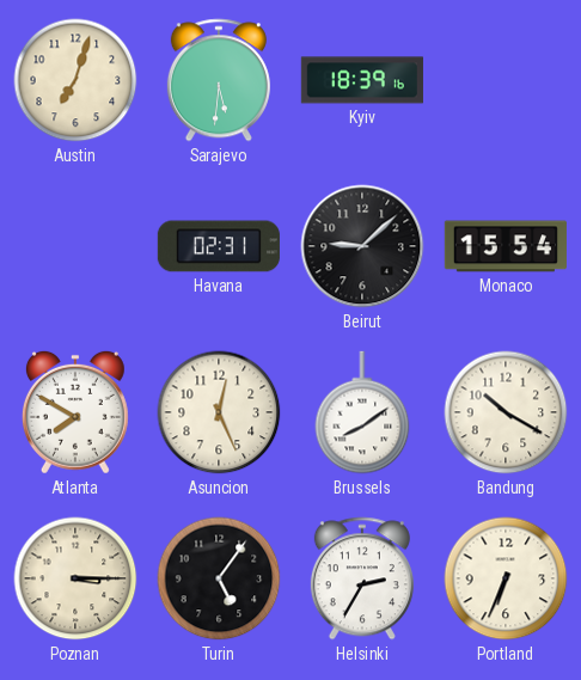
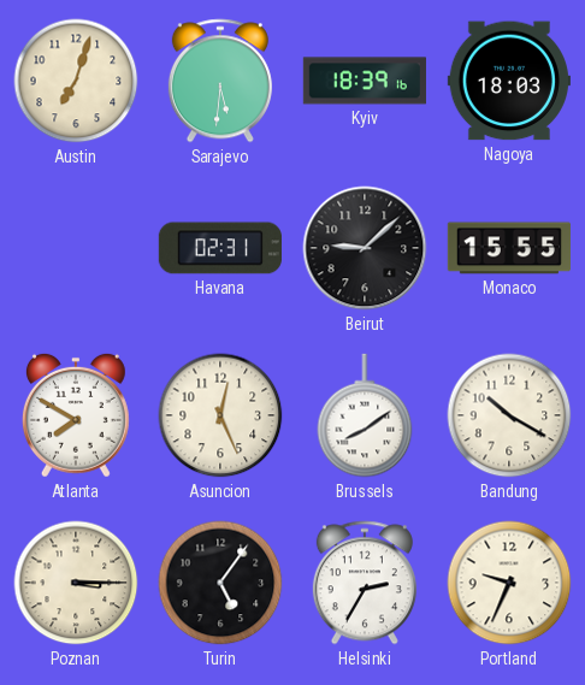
Nagoya: none -> 18:03
Monaco: 15:54 -> 15:55
Portland: 6:34 -> 9:34
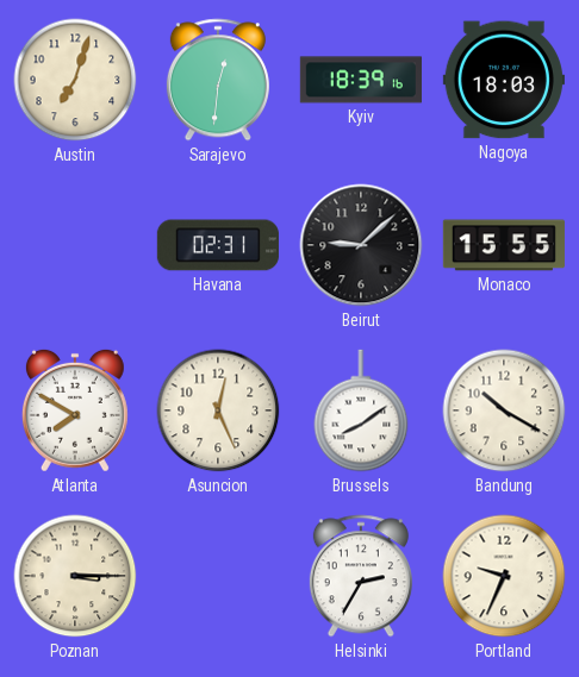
Sarajevo: 5:31 -> 12:31
Turin: 5:06 -> none
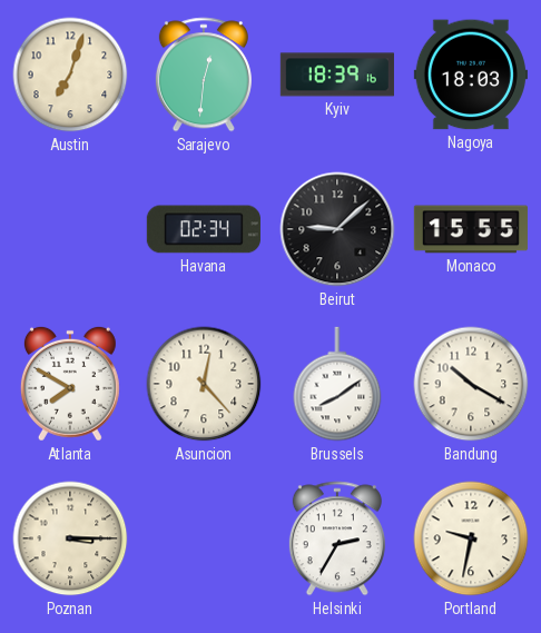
Havana: 02:31 -> 02:34
Asuncion: 12:26 -> 12:23
Portland: 9:34 -> 9:32
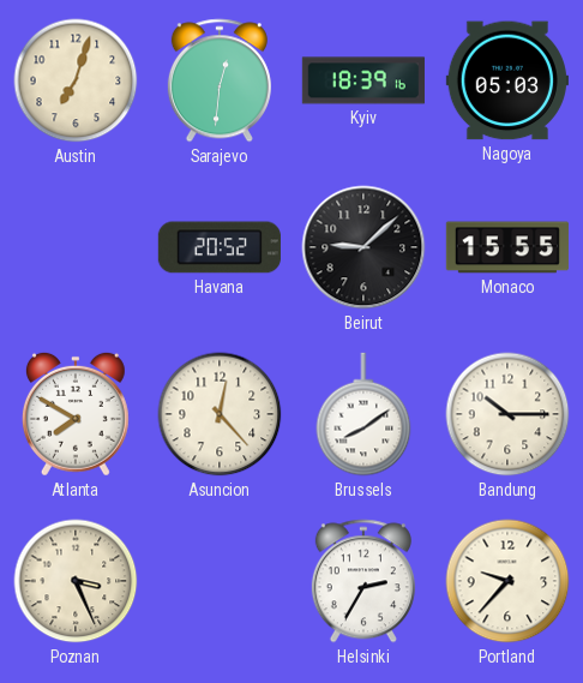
Nagoya: 18:03 -> 05:03
Havana: 02:34 -> 20:52
Bandung: 10:20 -> 10:15
Poznan: 3:15 -> 3:26
Portland: 9:32 -> 9:37
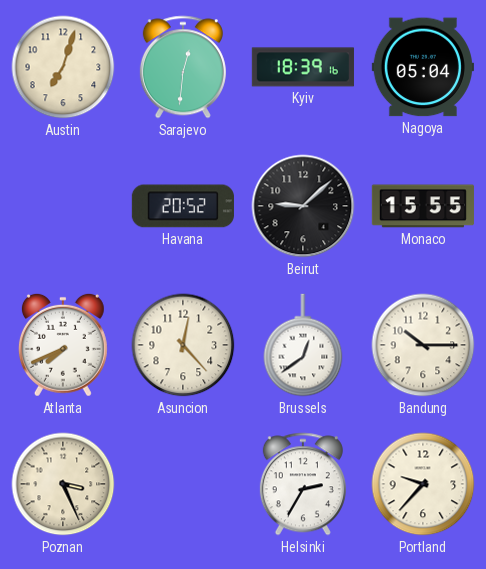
Nagoya: 05:03 -> 05:04
Atlanta: 7:50 -> 7:41
Brussels: 8:09 -> 12:39
